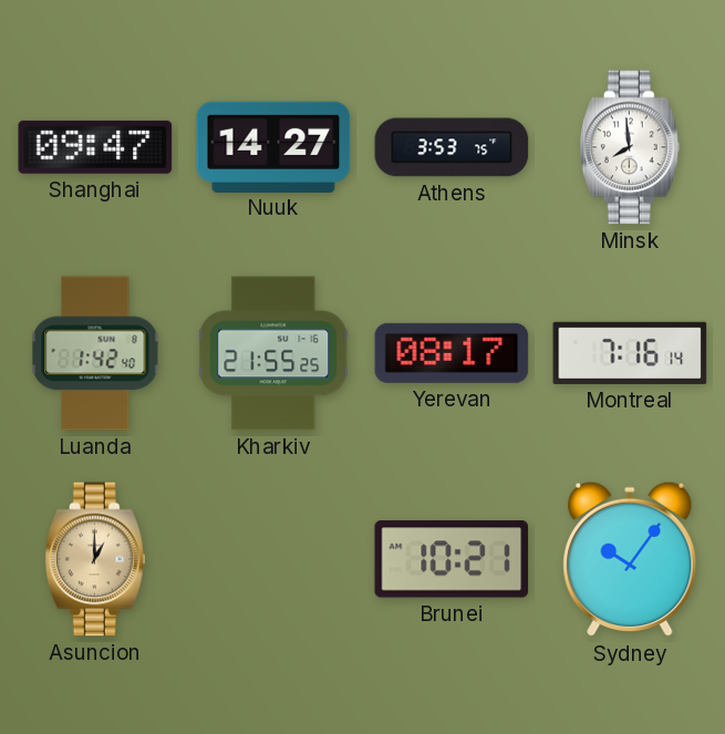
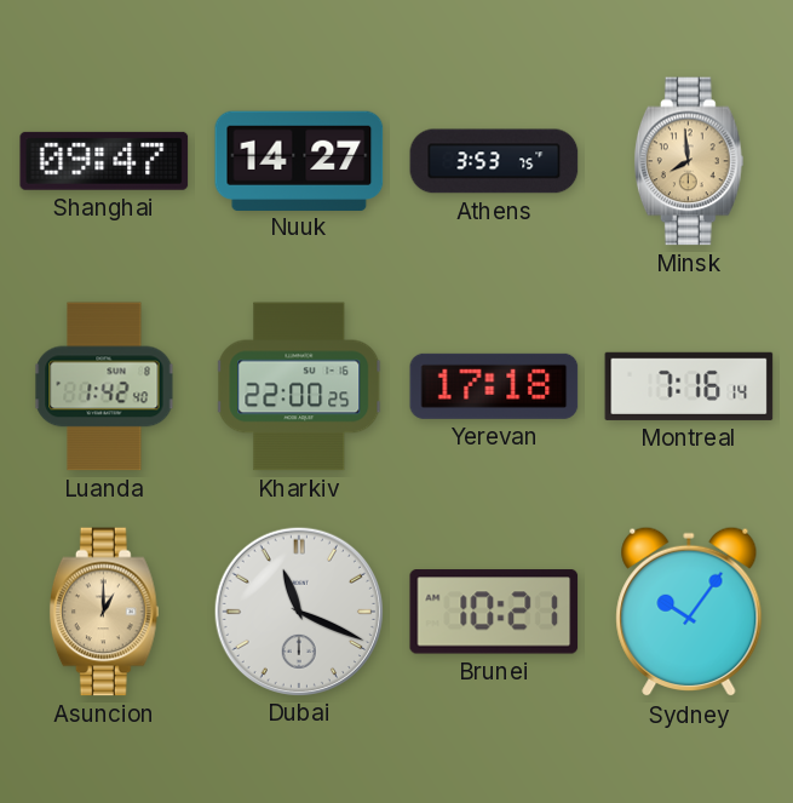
Minsk dial: white -> champagne
Kharkiv: 21:55 -> 22:00
Yerevan: 08:17 -> 17:18
Dubai: none -> 11:19
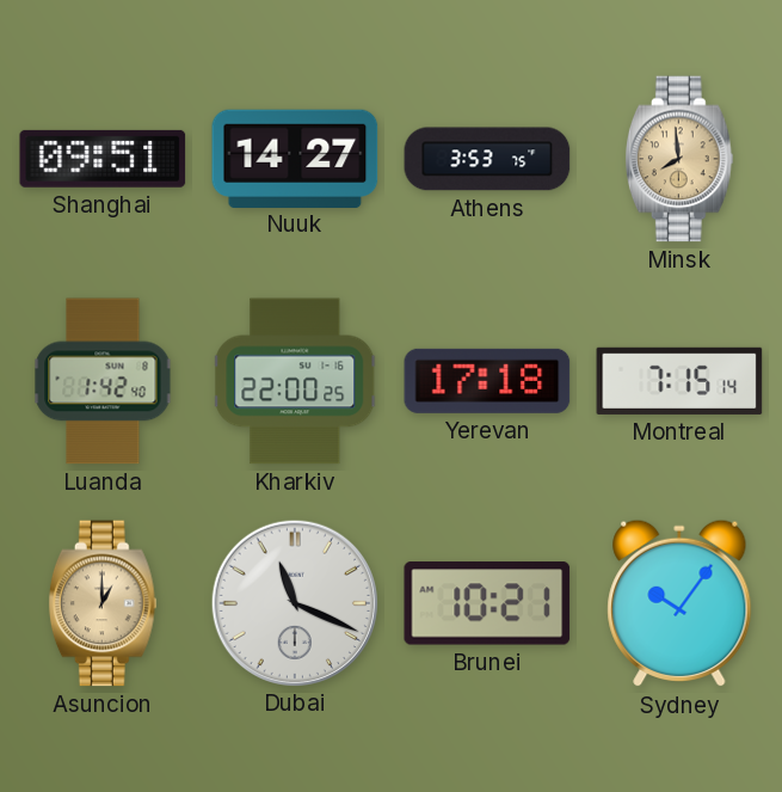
Shanghai: 09:47 -> 09:51
Montreal: 7:16 -> 7:15
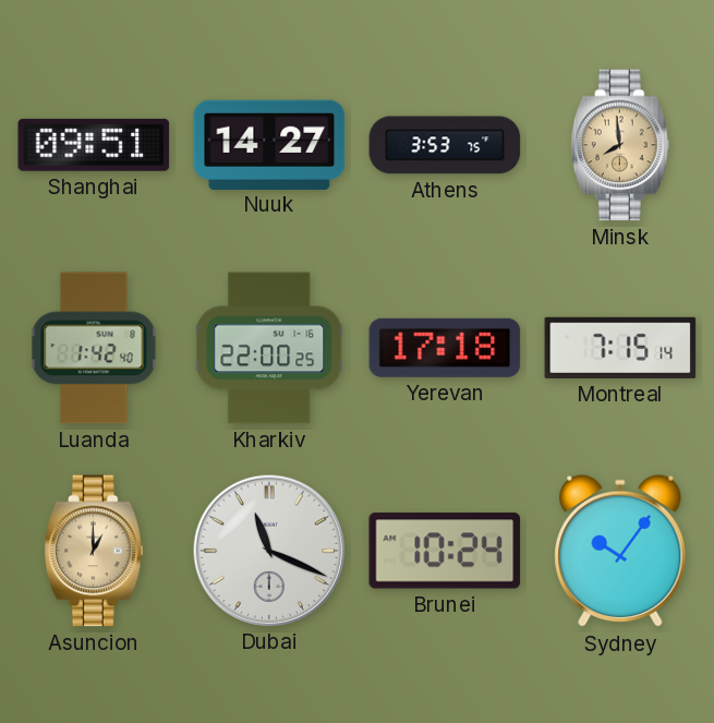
Brunei: 10:21 -> 10:24
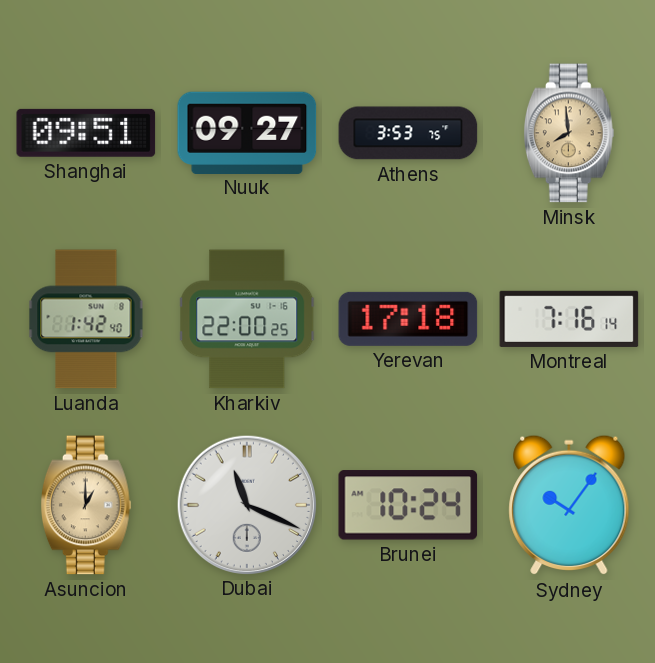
Nuuk: 14:27 -> 09:27
Montreal: 7:15 -> 7:16
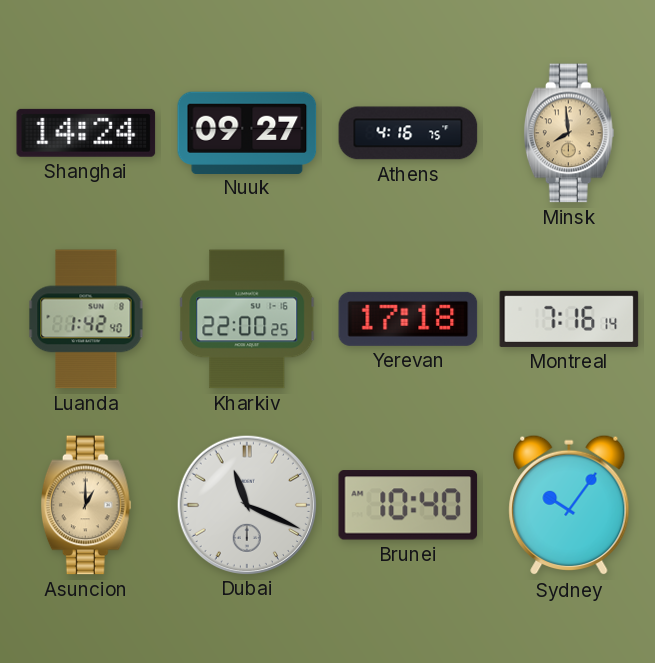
Shanghai: 09:51 -> 14:24
Athens: 3:53 -> 4:16
Brunei: 10:24 -> 10:40
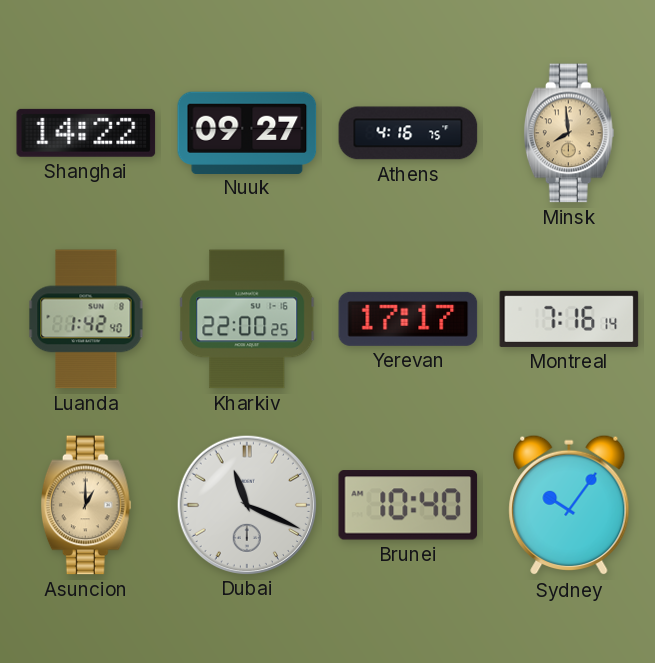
Shanghai: 14:24 -> 14:22
Yerevan: 17:18 -> 17:17
